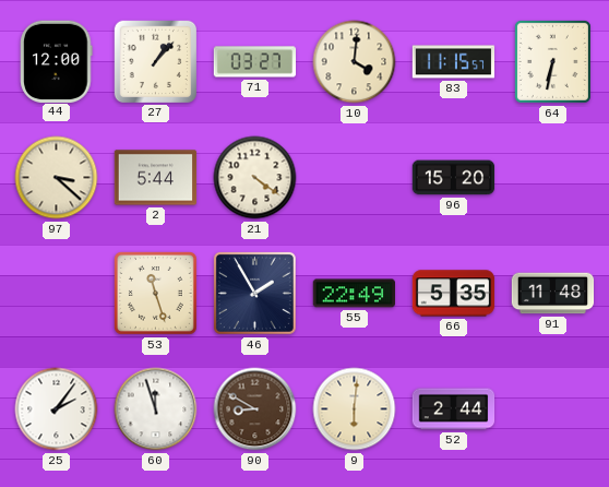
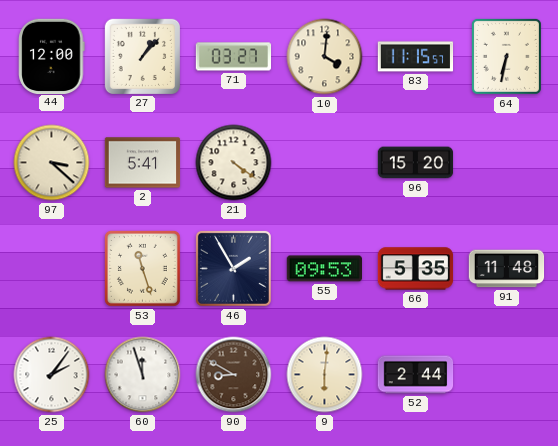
2: 5:44 -> 5:41
55: 22:49 -> 09:53
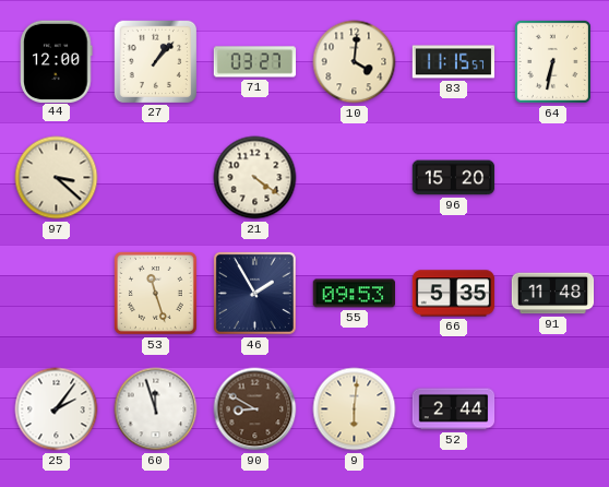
2: 5:41 -> none
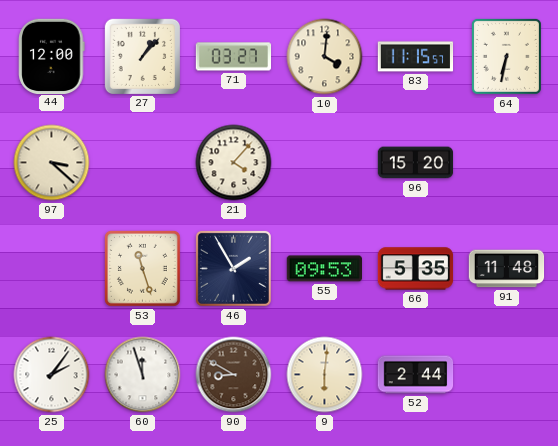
21: 4:21 -> 4:07
